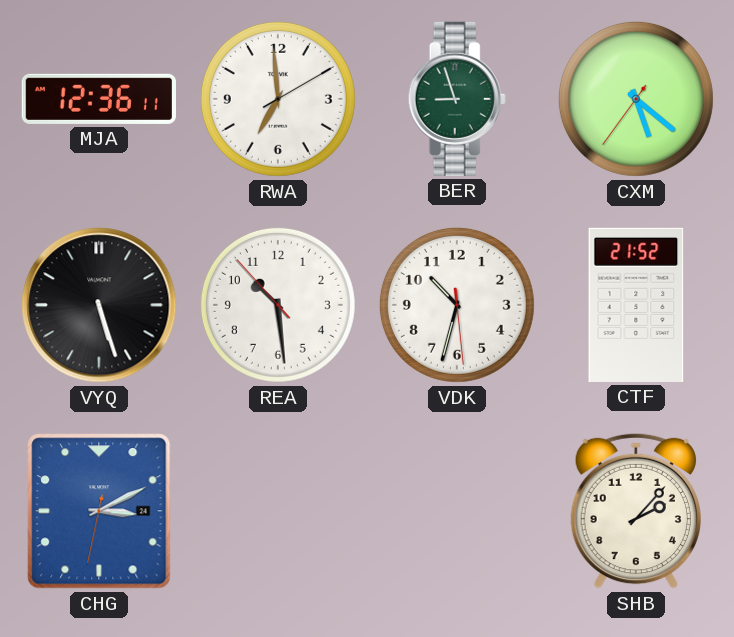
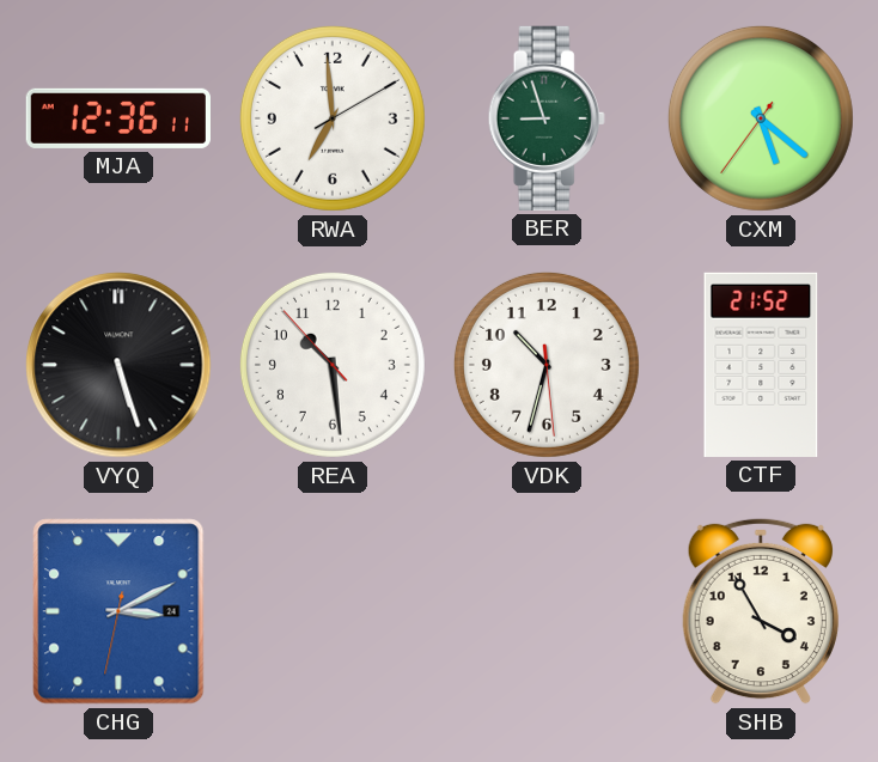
SHB: 2:07 -> 3:55
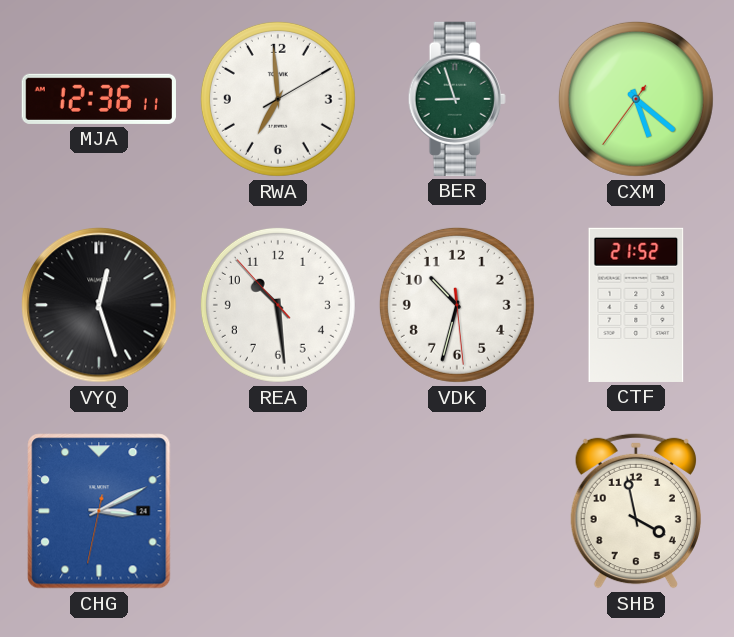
VYQ: 5:27 -> 12:27
SHB: 3:55 -> 3:58
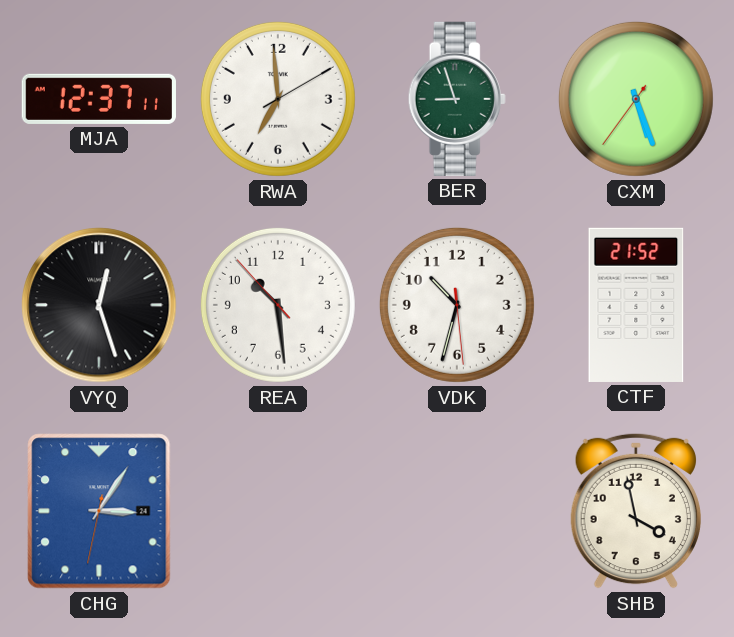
MJA: 12:36 -> 12:37
CXM: 5:21 -> 5:26
CHG: 3:10 -> 3:05
